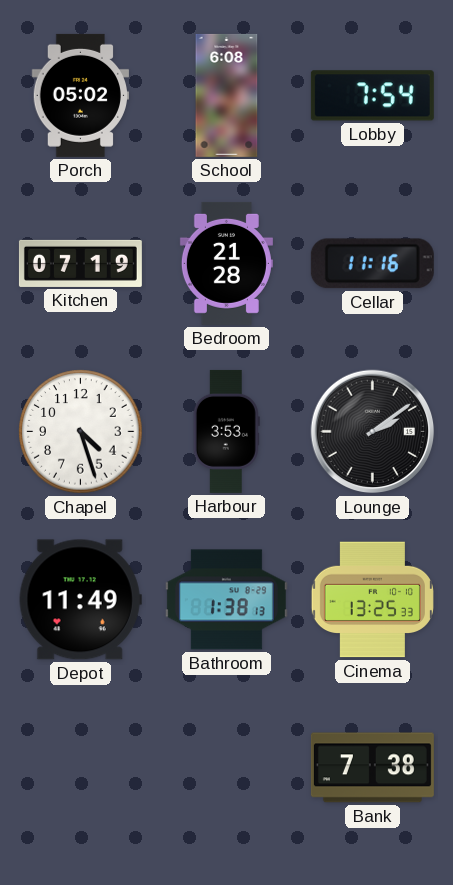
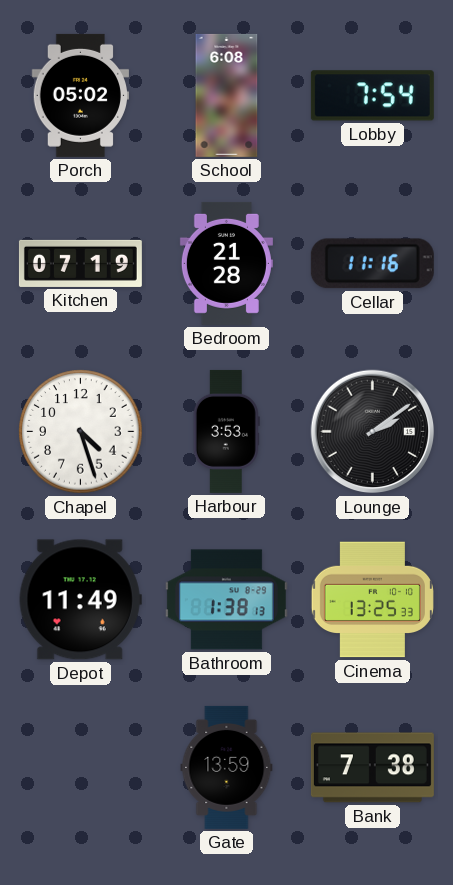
Gate: none -> 13:59
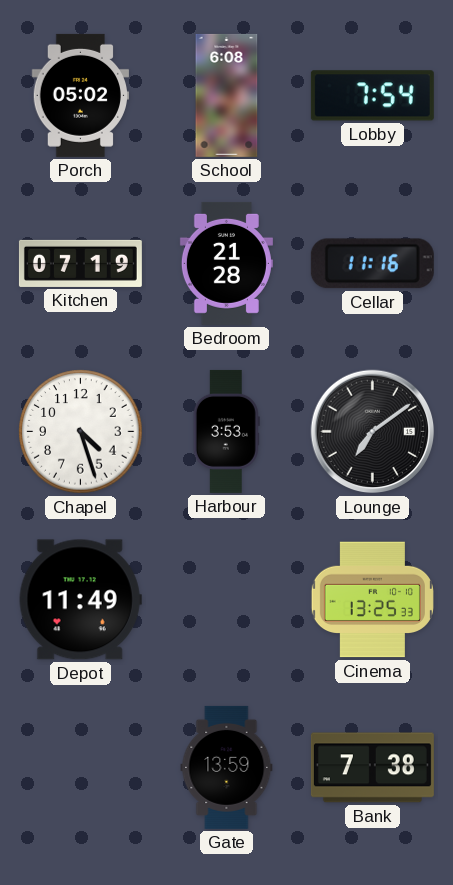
Lounge: 2:09 -> 7:09
Bathroom: 1:38 -> none
